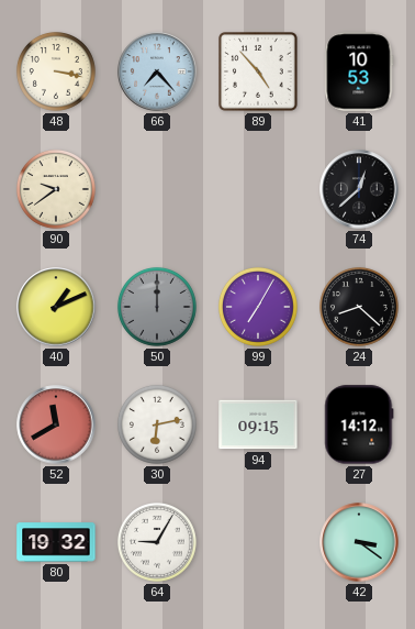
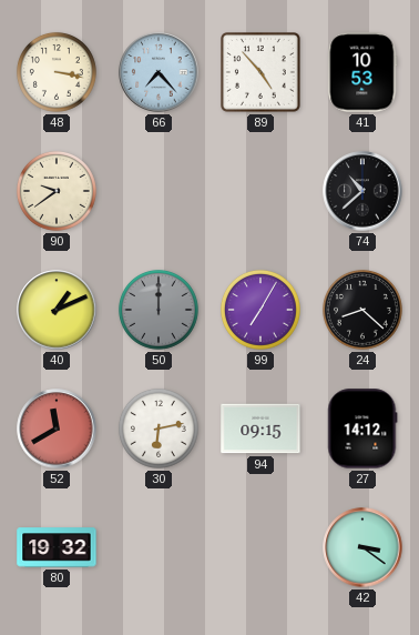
74: 12:38 -> 10:38
64: 9:05 -> none
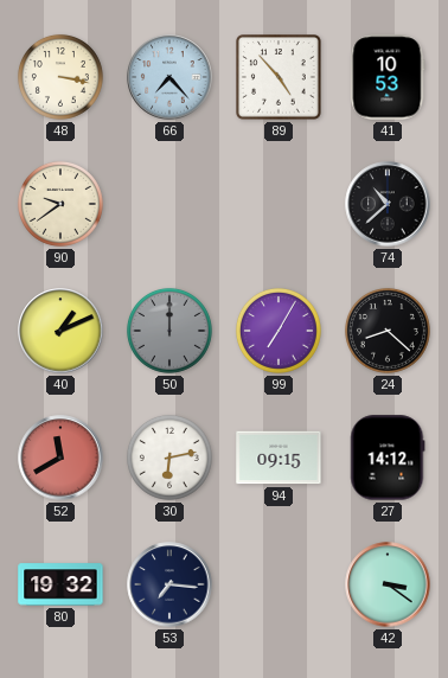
53: none -> 7:16
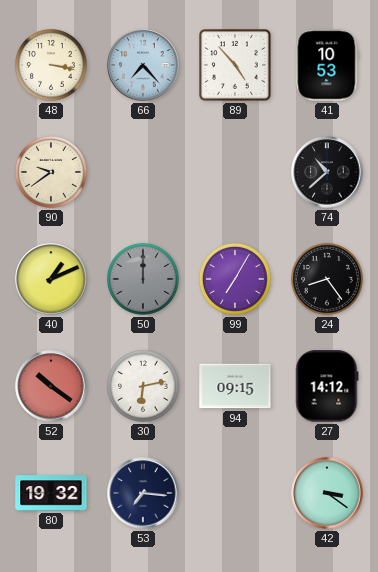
24: 8:22 -> 8:24
52: 11:40 -> 10:21
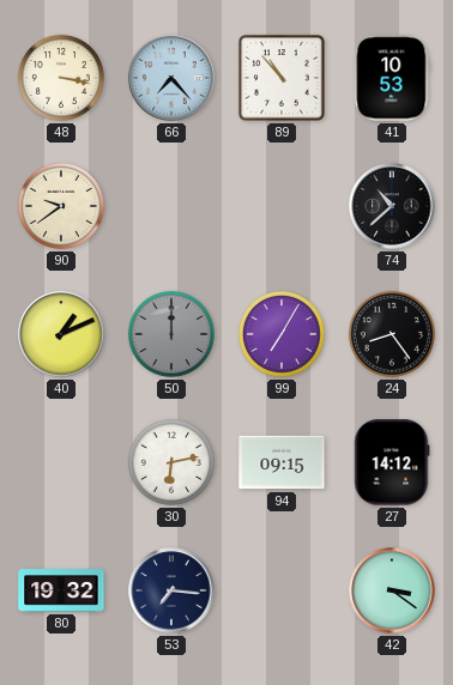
89: 4:53 -> 10:53
52: 10:21 -> none
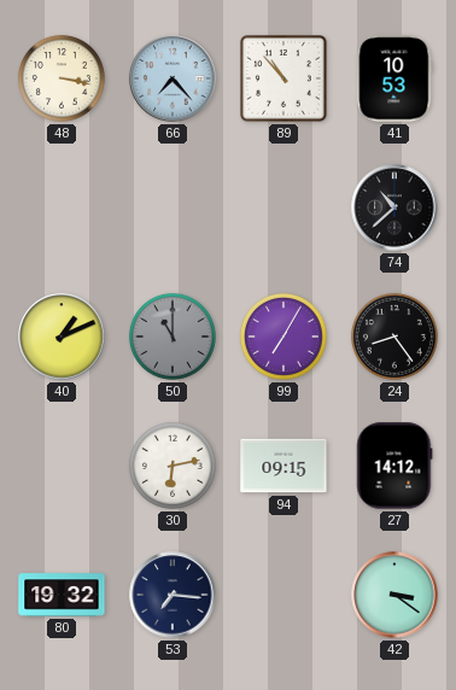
90: 9:39 -> none
50: 12:00 -> 11:00
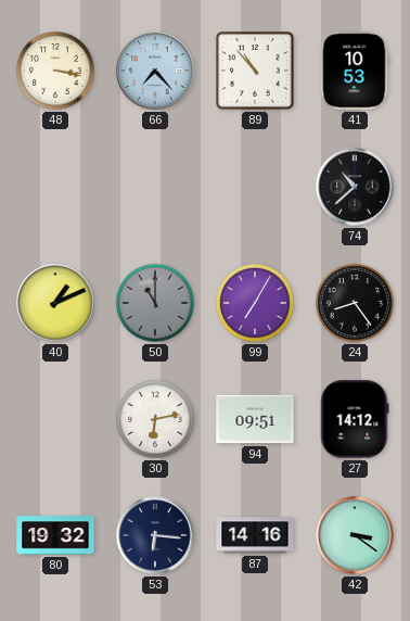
94: 09:15 -> 09:51
53: 7:16 -> 6:16
87: none -> 14:16
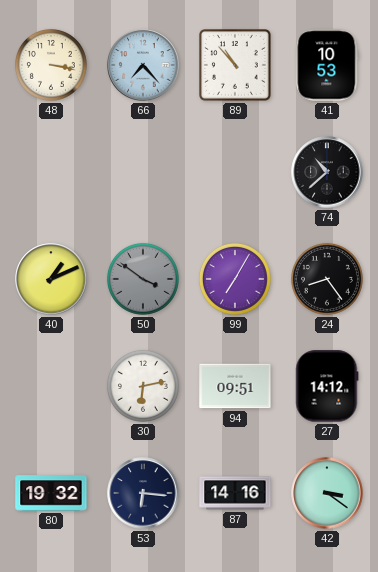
50: 11:00 -> 3:51
